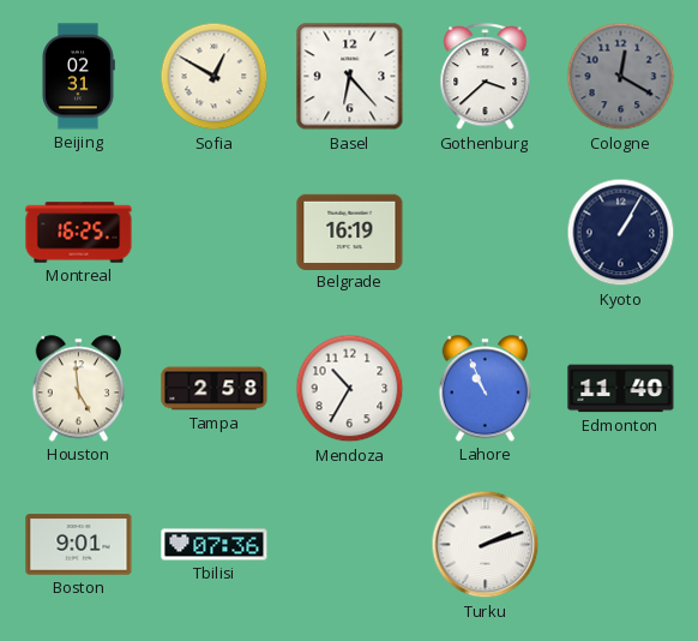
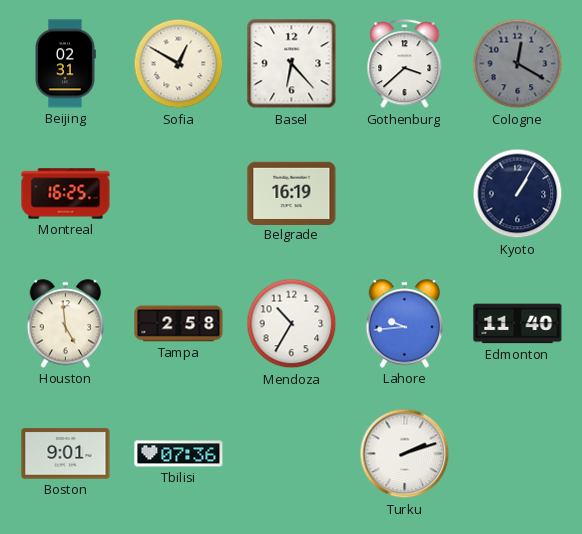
Lahore: 10:56 -> 9:44
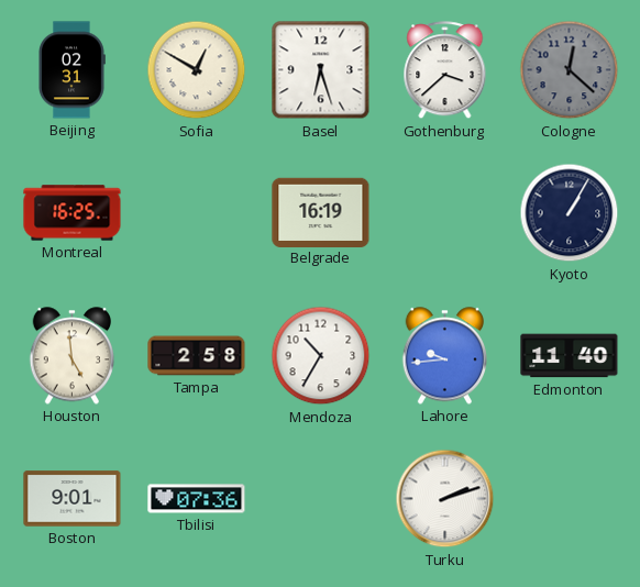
Basel: 6:23 -> 6:27
Cologne: 12:20 -> 12:22
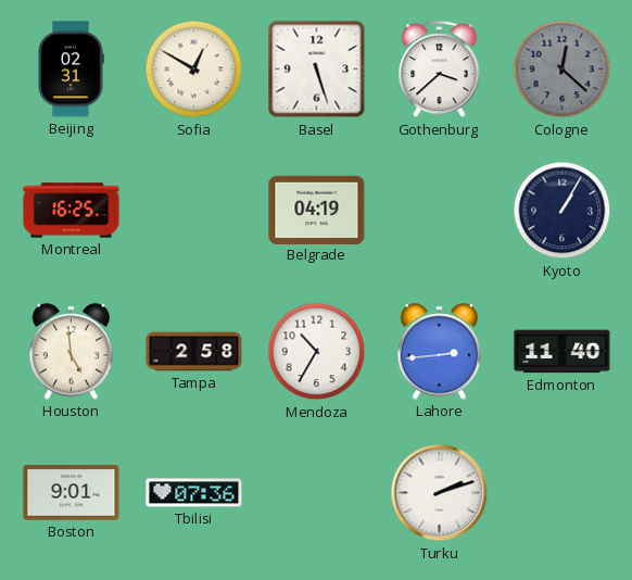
Basel: 6:27 -> 5:27
Belgrade: 16:19 -> 04:19
Lahore: 9:44 -> 2:44
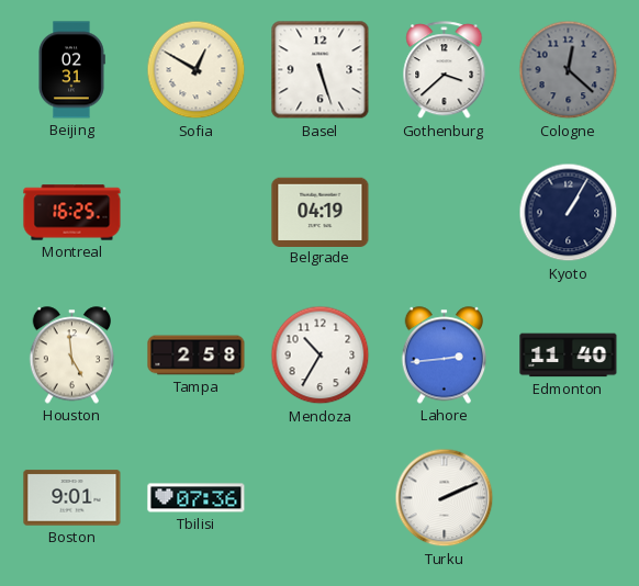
Turku: 2:12 -> 2:11
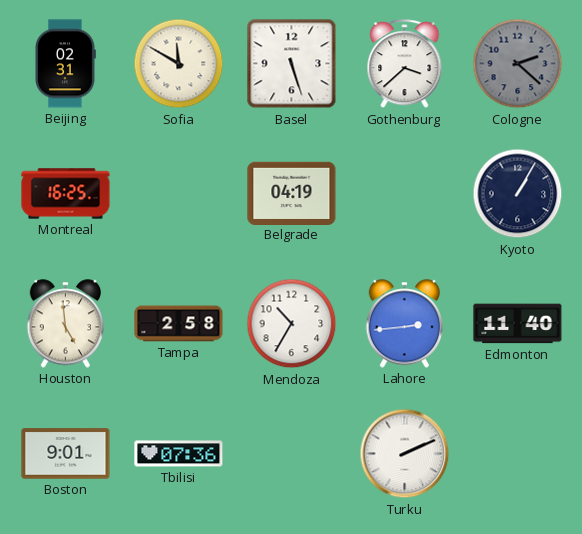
Sofia: 12:50 -> 11:50
Cologne: 12:22 -> 2:22
